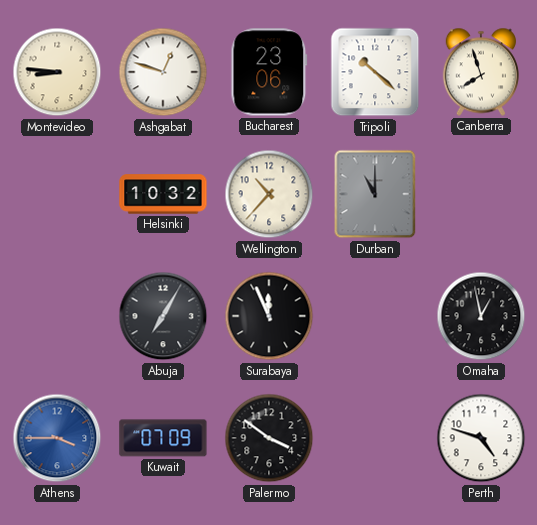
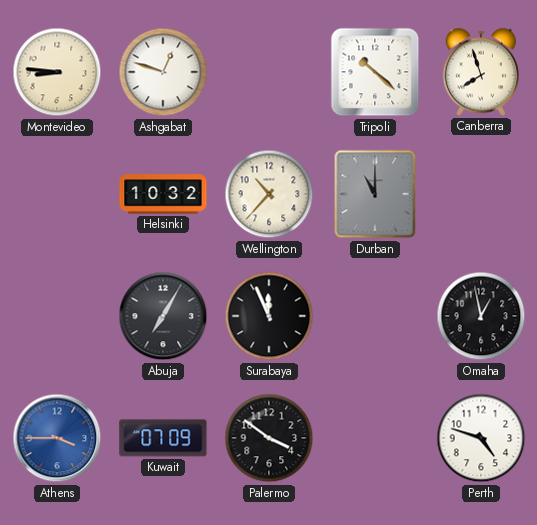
Bucharest: 23:06 -> none
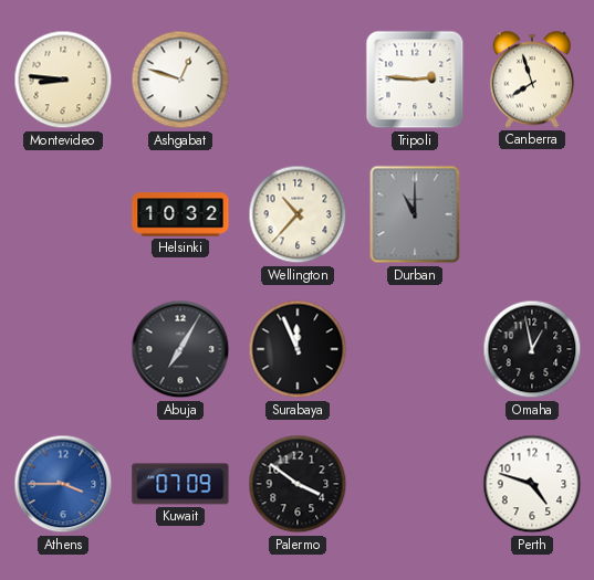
Tripoli: 10:22 -> 2:46
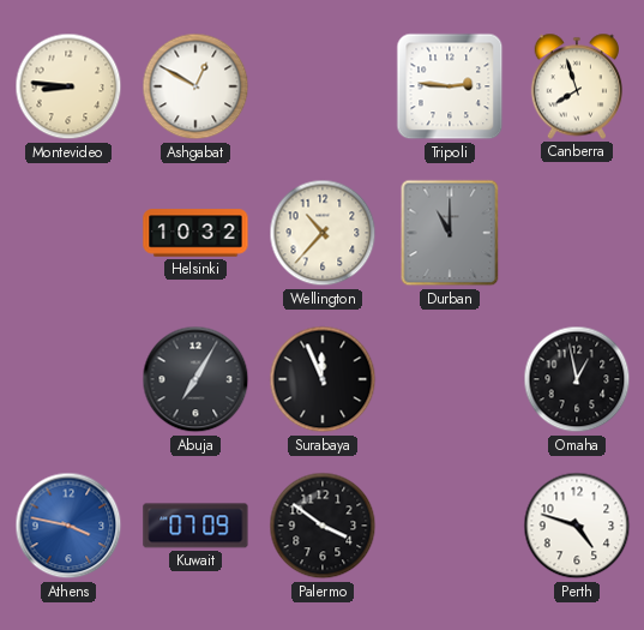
Ashgabat: 12:48 -> 12:50
Athens: 3:45 -> 3:47
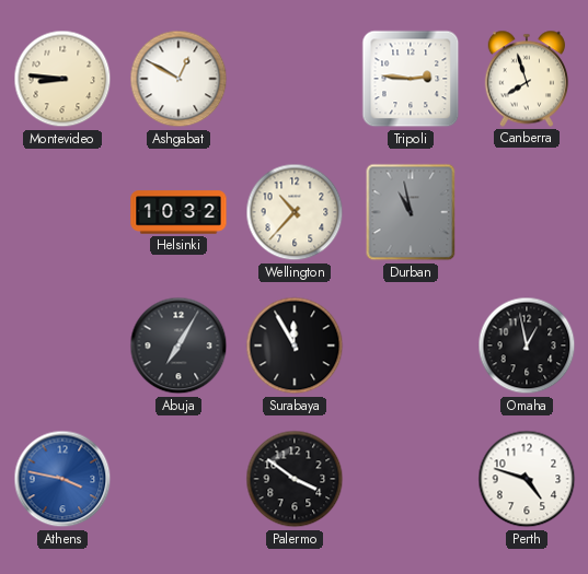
Durban: 11:00 -> 10:58
Surabaya: 11:56 -> 11:55
Kuwait: 07:09 -> none
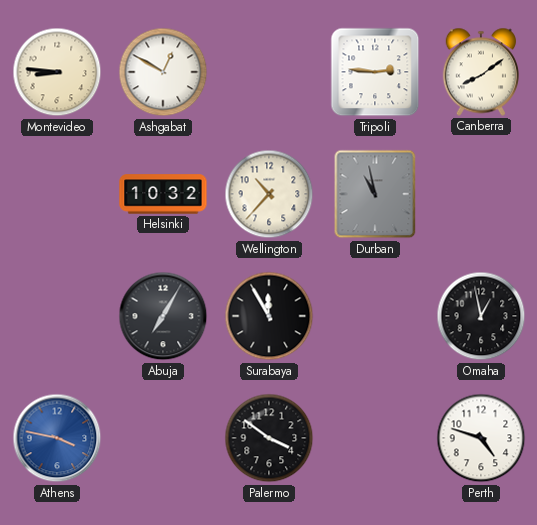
Canberra: 7:57 -> 8:09
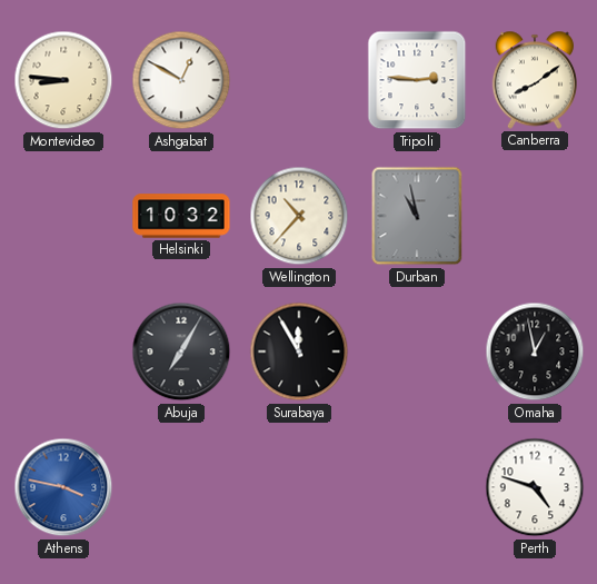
Palermo: 3:51 -> none
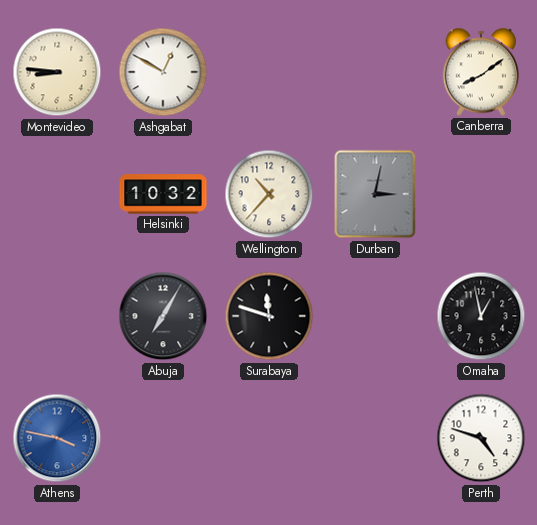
Tripoli: 2:46 -> none
Durban: 10:58 -> 3:02
Surabaya: 11:55 -> 11:48
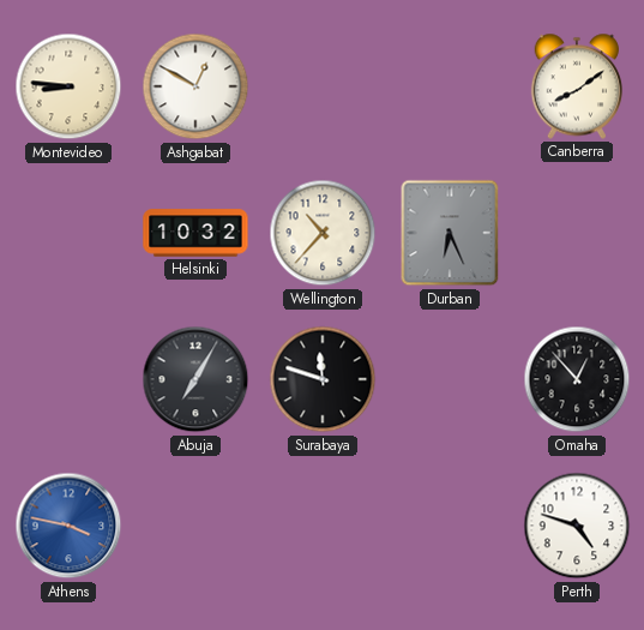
Durban: 3:02 -> 6:26
Omaha: 12:58 -> 12:53
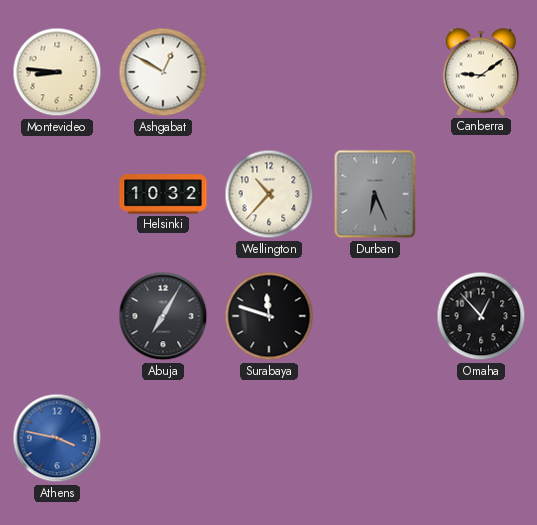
Canberra: 8:09 -> 9:09
Perth: 4:48 -> none
